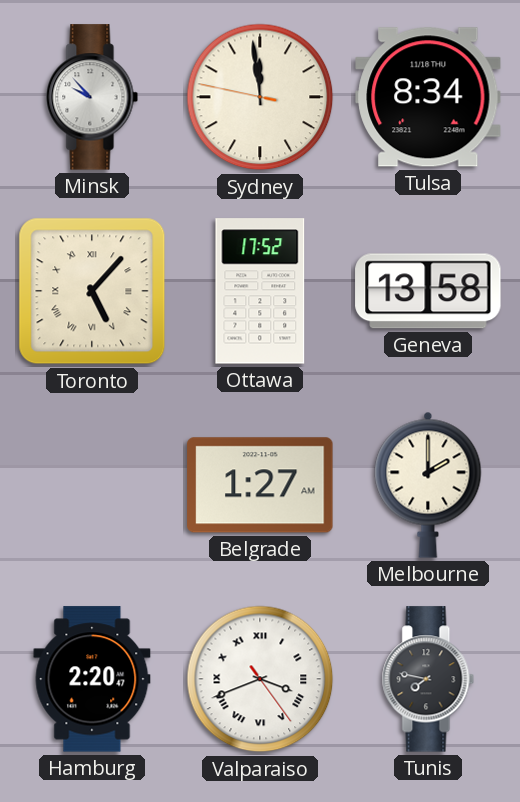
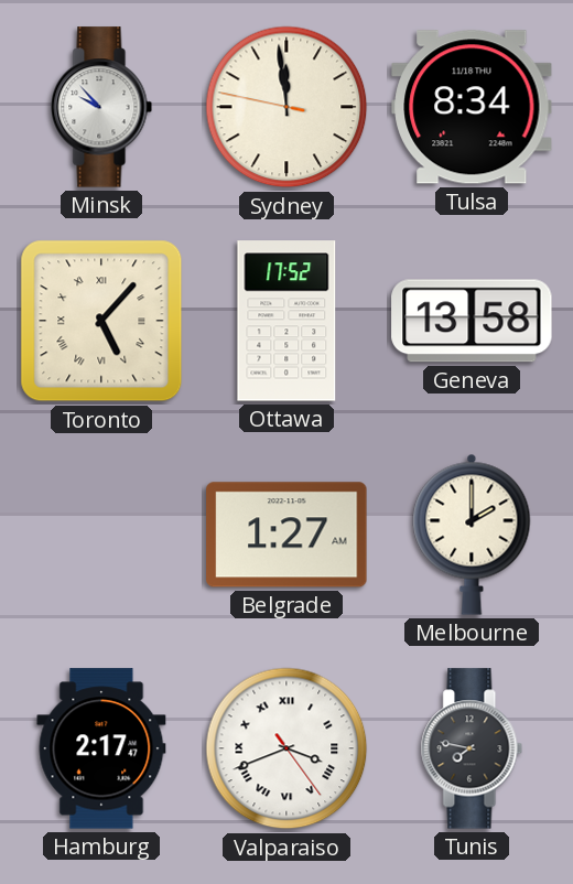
Hamburg: 2:20 -> 2:17
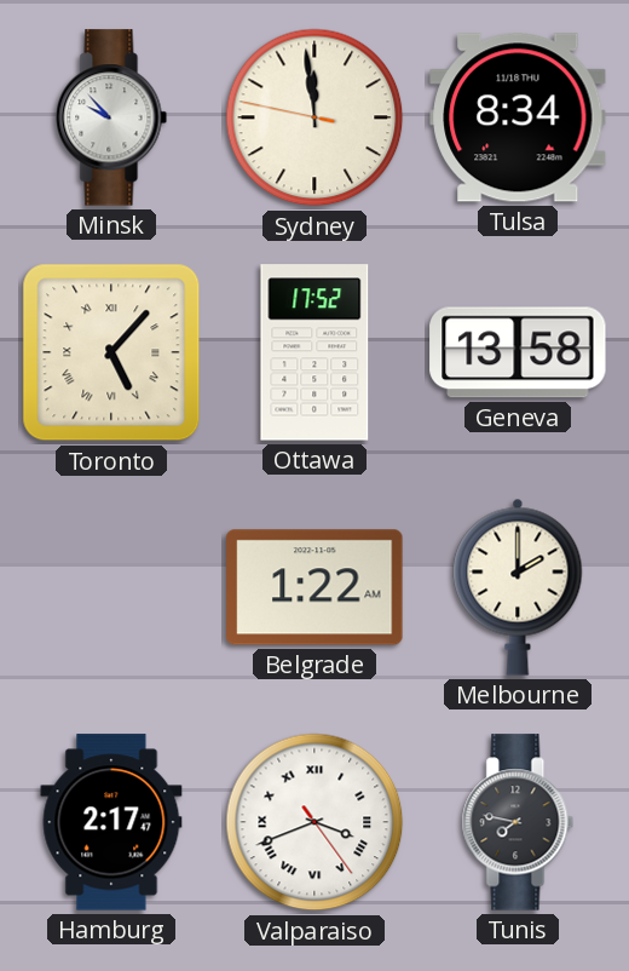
Belgrade: 1:27 -> 1:22
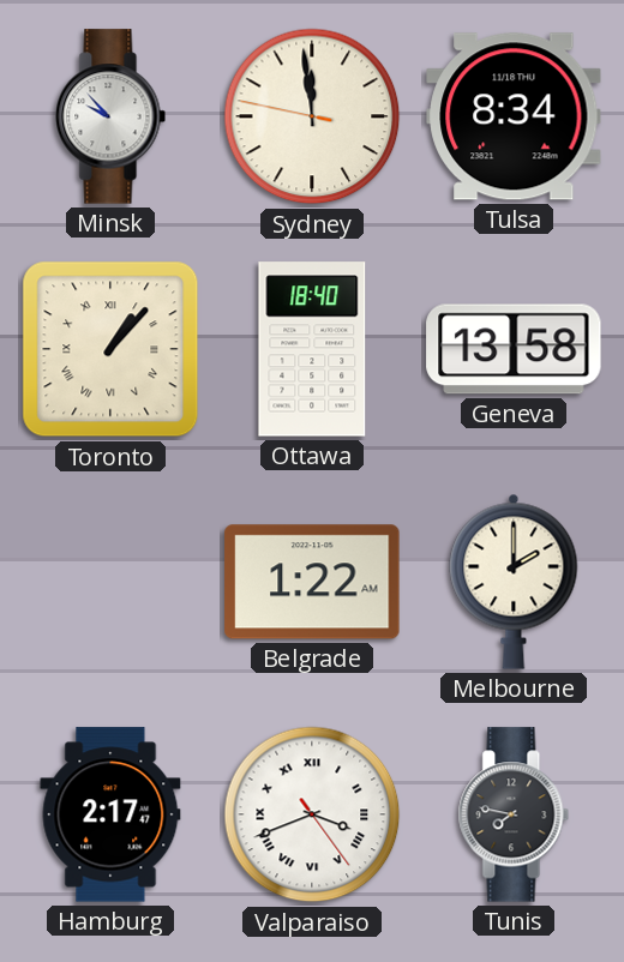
Toronto: 5:07 -> 1:07
Ottawa: 17:52 -> 18:40
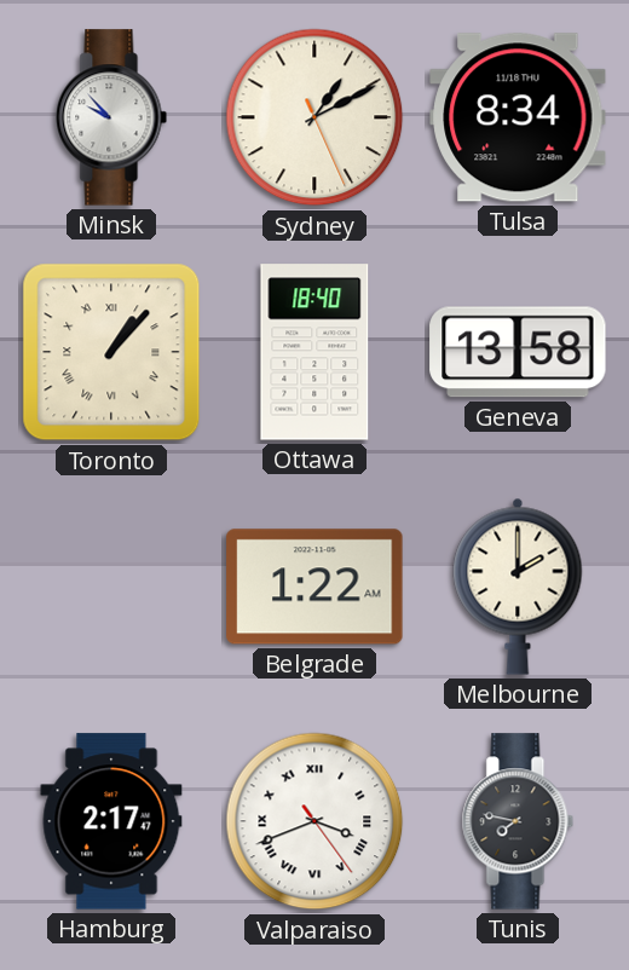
Sydney: 11:58 -> 1:10
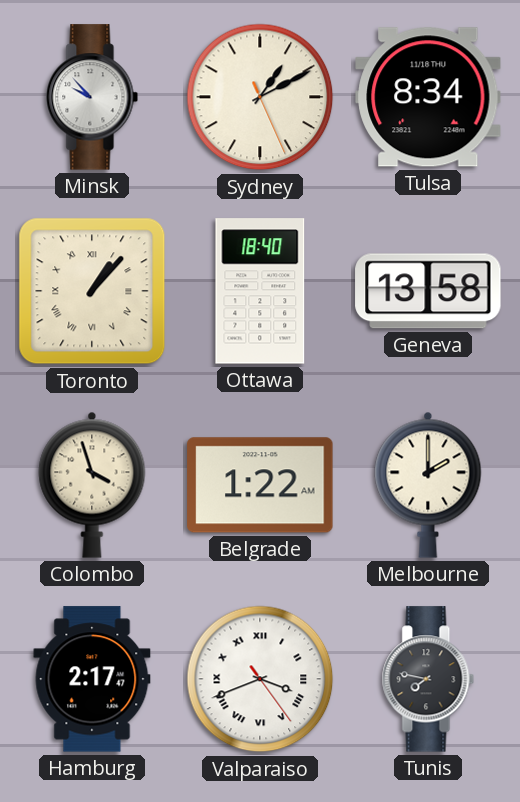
Colombo: none -> 3:57
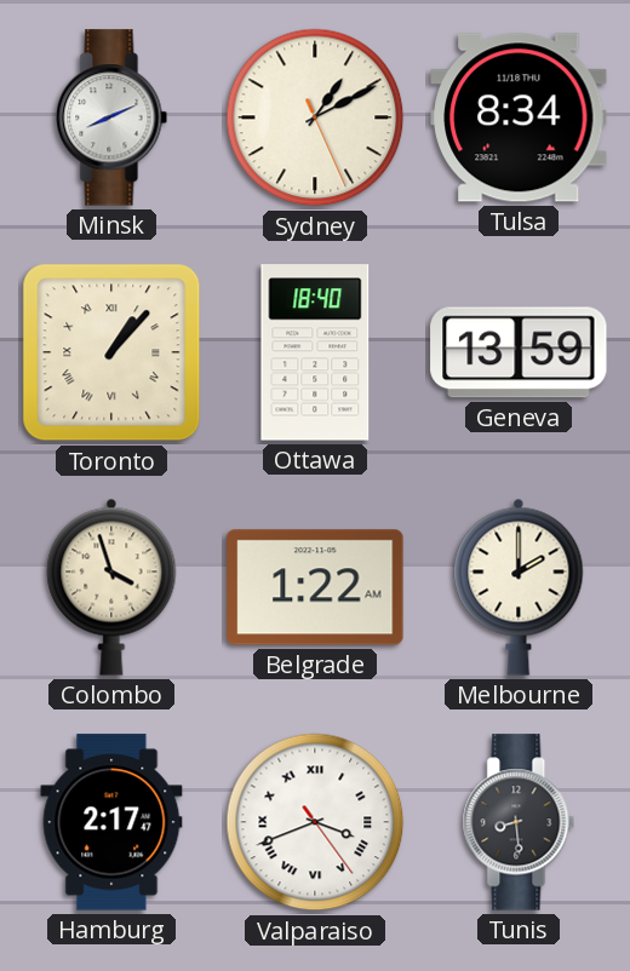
Minsk: 9:53 -> 8:11
Geneva: 13:58 -> 13:59
Tunis: 7:47 -> 8:29
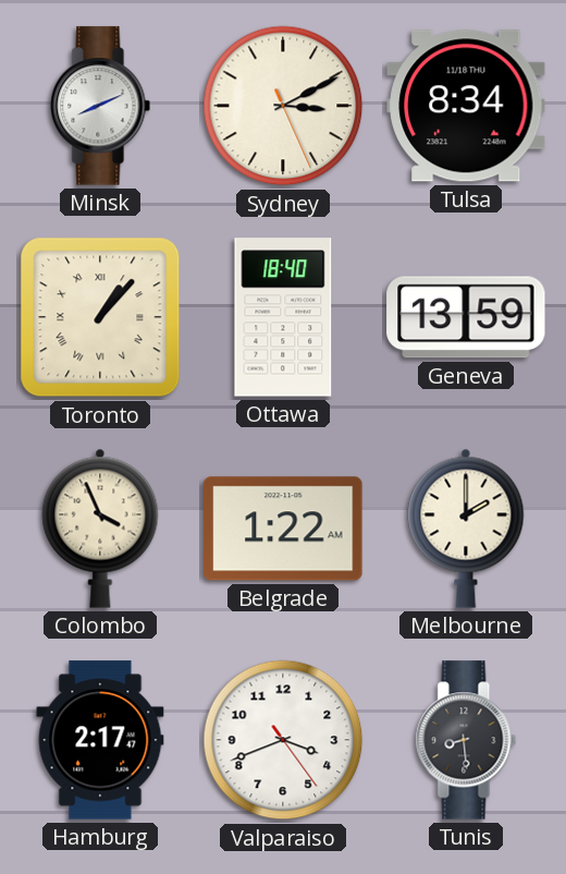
Sydney: 1:10 -> 3:10
Colombo: 3:57 -> 3:56
Valparaiso numerals: Roman -> Arabic
